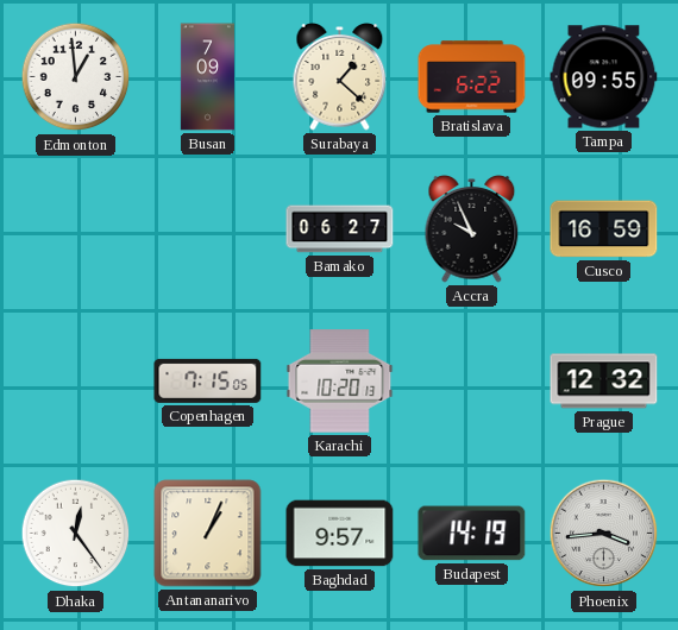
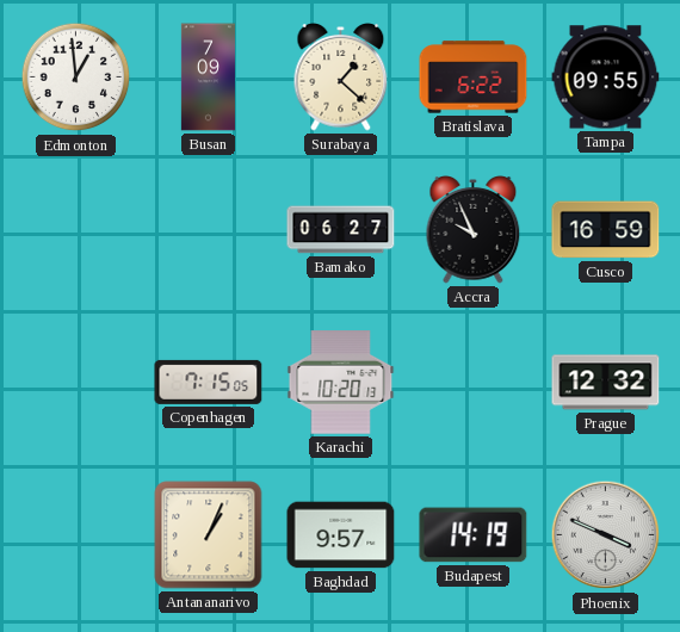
Dhaka: 12:24 -> none
Phoenix: 3:44 -> 3:49
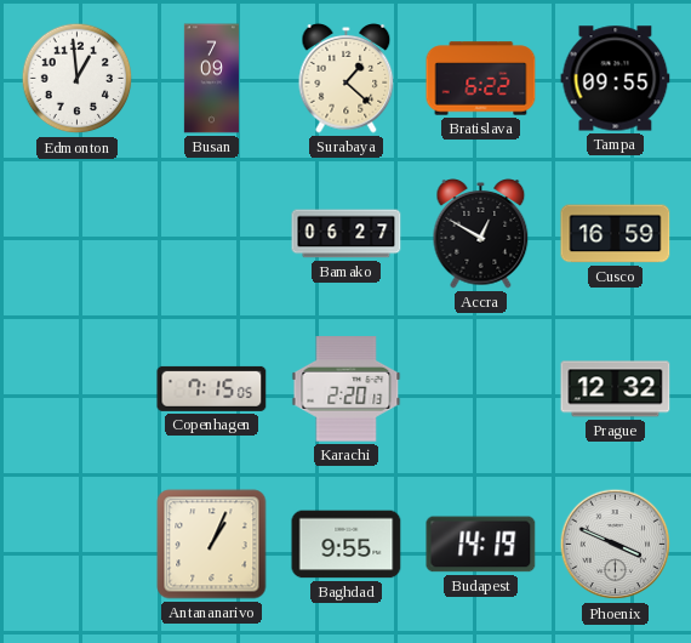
Accra: 9:56 -> 12:50
Karachi: 10:20 -> 2:20
Baghdad: 9:57 -> 9:55
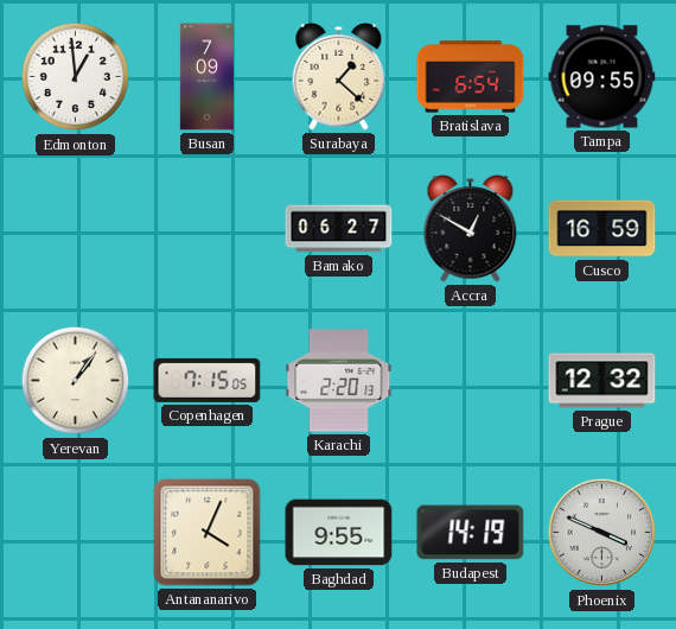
Bratislava: 6:22 -> 6:54
Yerevan: none -> 1:06
Antananarivo: 1:04 -> 4:04
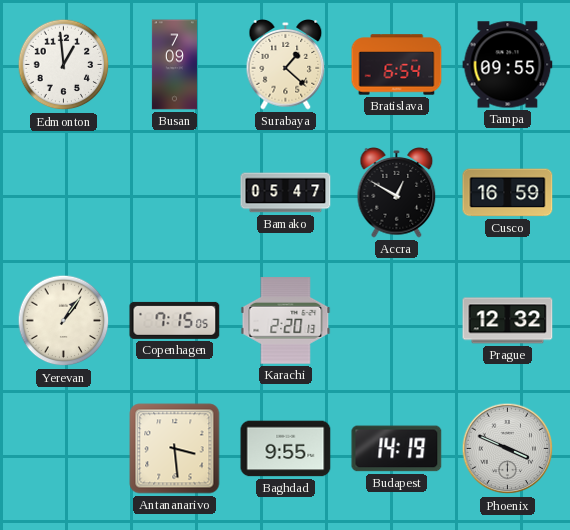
Bamako: 06:27 -> 05:47
Antananarivo: 4:04 -> 3:29
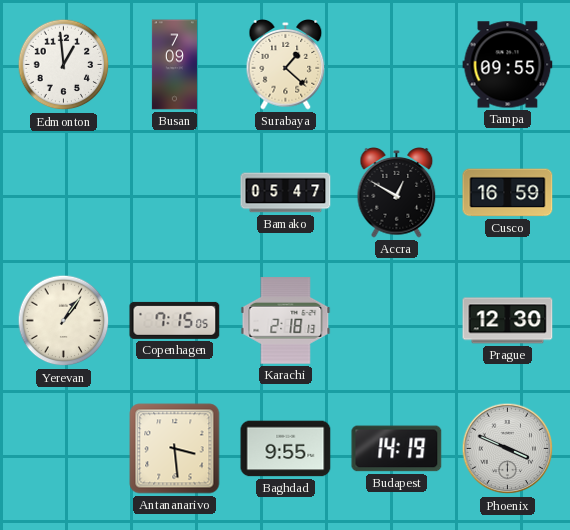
Bratislava: 6:54 -> none
Karachi: 2:20 -> 2:18
Prague: 12:32 -> 12:30
